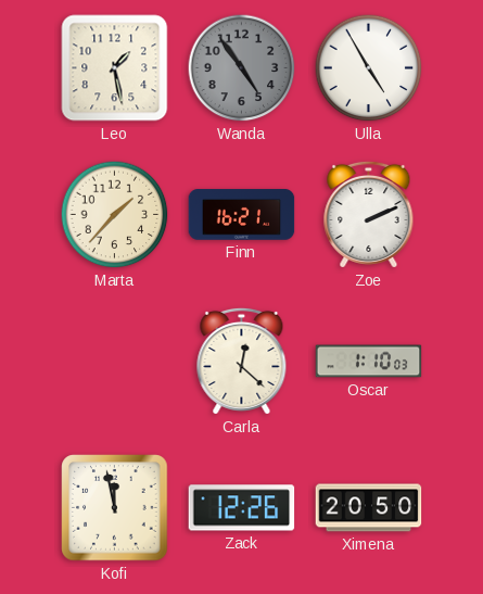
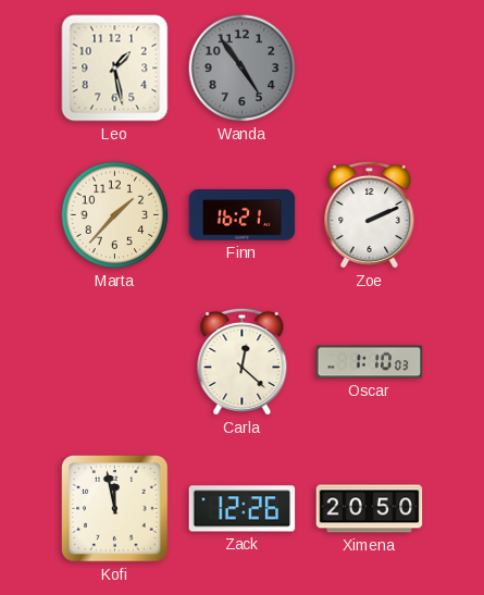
Ulla: 4:55 -> none
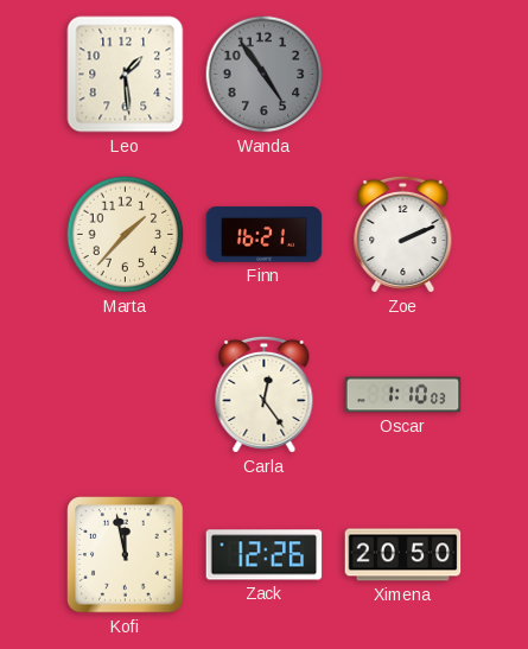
Leo: 1:28 -> 1:29
Carla: 12:22 -> 12:24
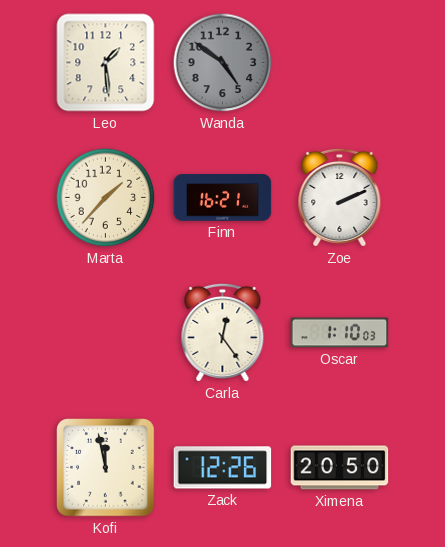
Wanda: 4:54 -> 4:51
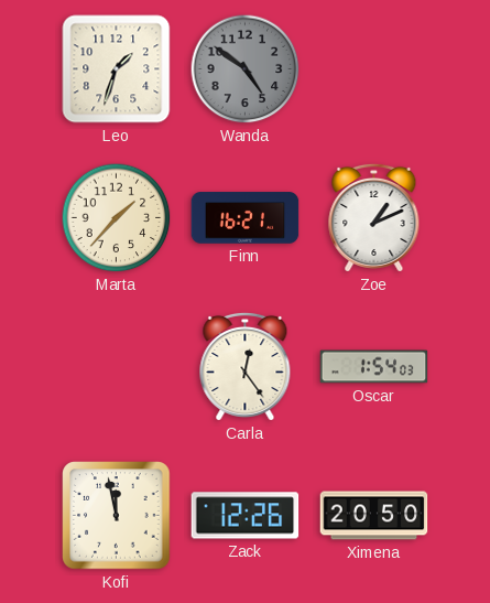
Leo: 1:29 -> 1:33
Zoe: 2:11 -> 1:11
Oscar: 1:10 -> 1:54
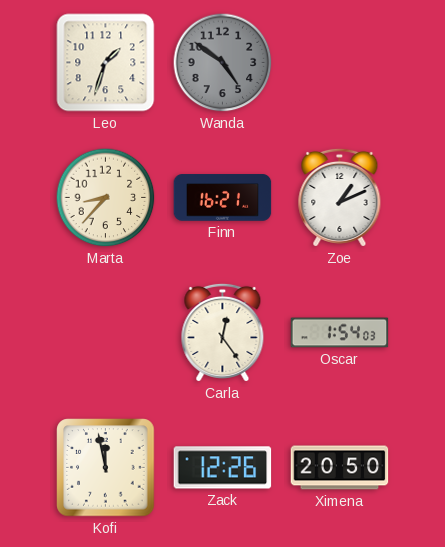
Marta: 1:37 -> 8:37
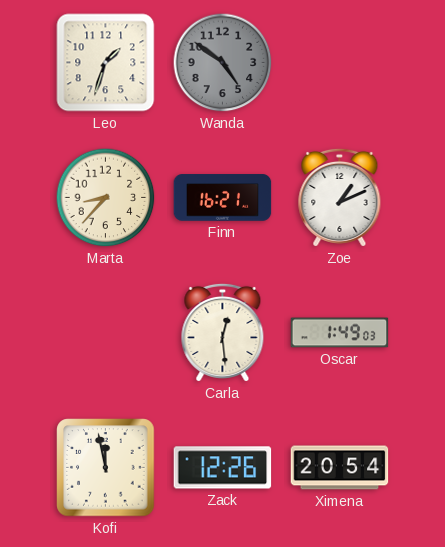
Carla: 12:24 -> 12:29
Oscar: 1:54 -> 1:49
Ximena: 20:50 -> 20:54
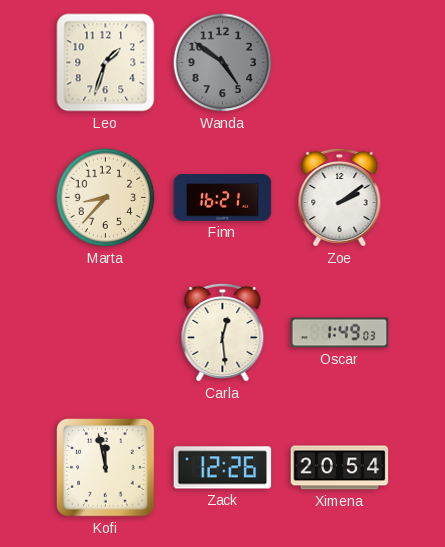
Zoe: 1:11 -> 2:09
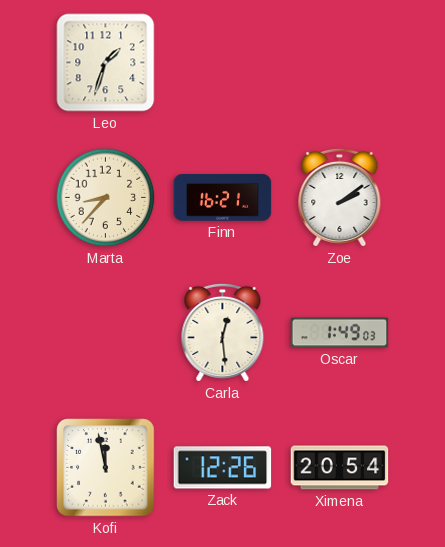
Wanda: 4:51 -> none
